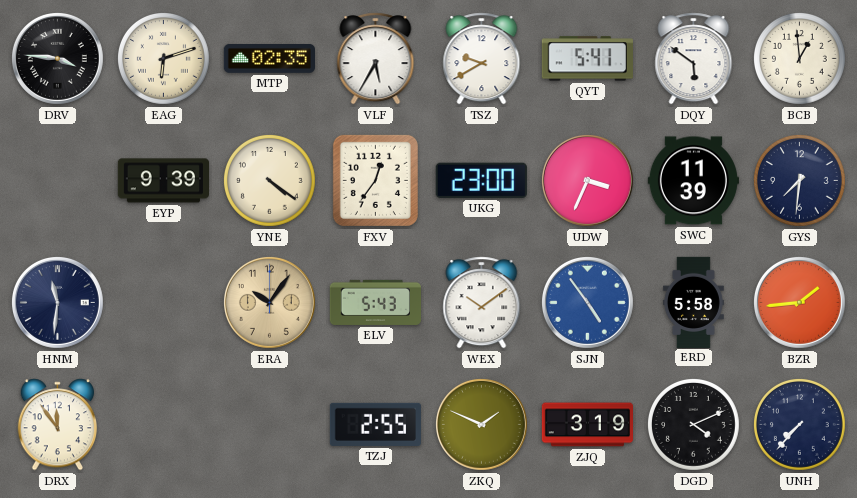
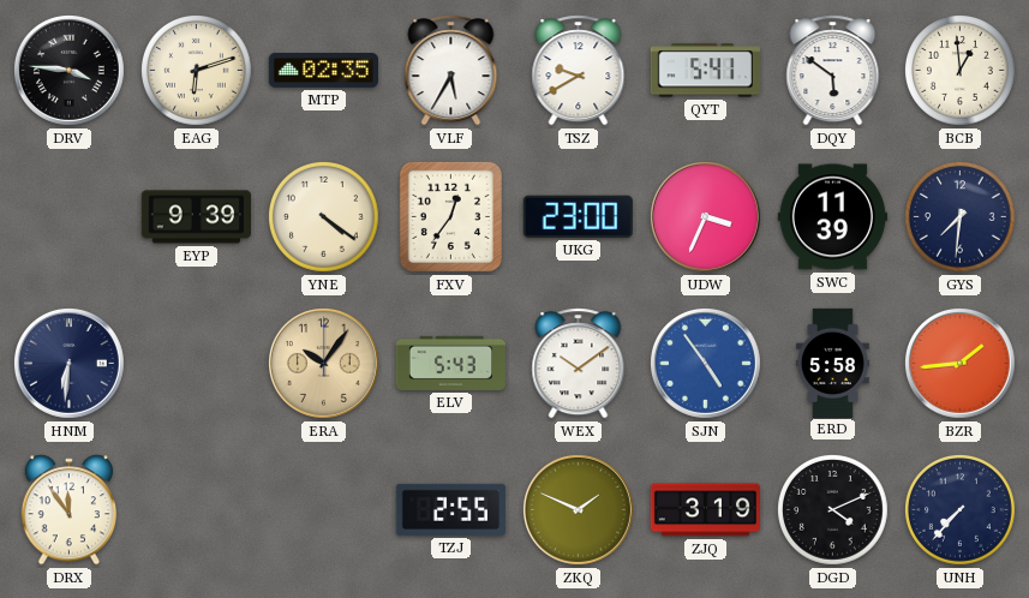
HNM: 11:31 -> 6:31
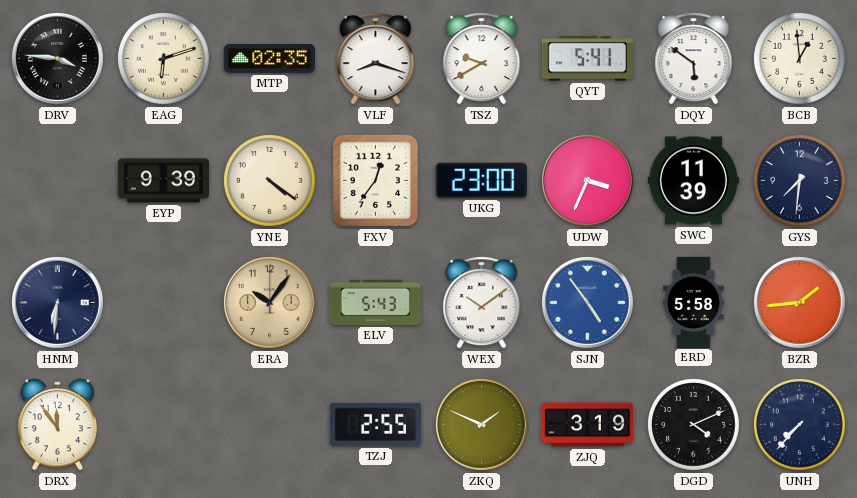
VLF: 5:35 -> 8:18
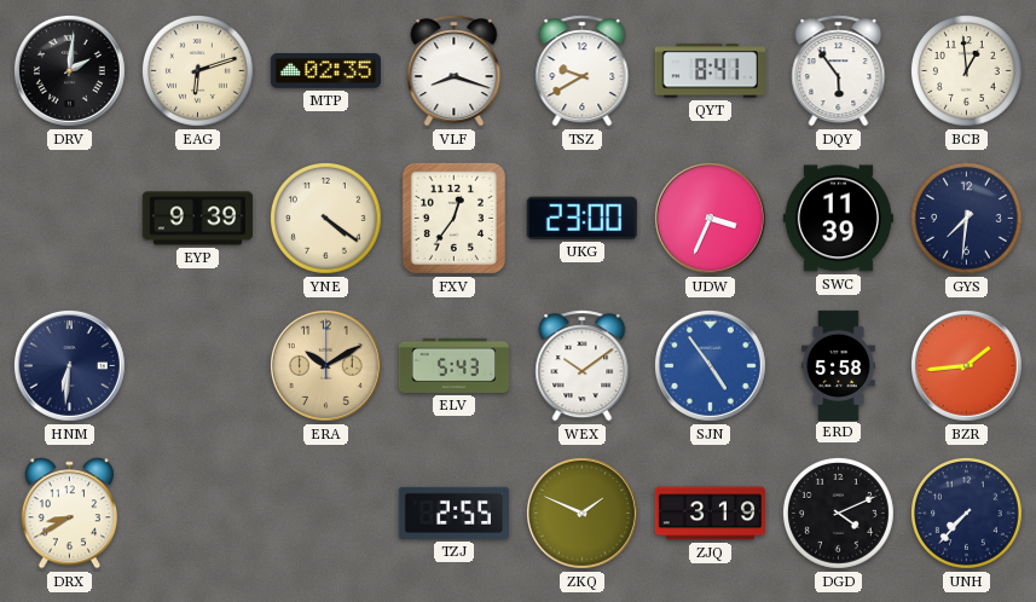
DRV: 3:46 -> 2:01
QYT: 5:41 -> 8:41
DQY: 5:51 -> 5:54
ERA: 10:06 -> 10:10
DRX: 11:54 -> 8:40
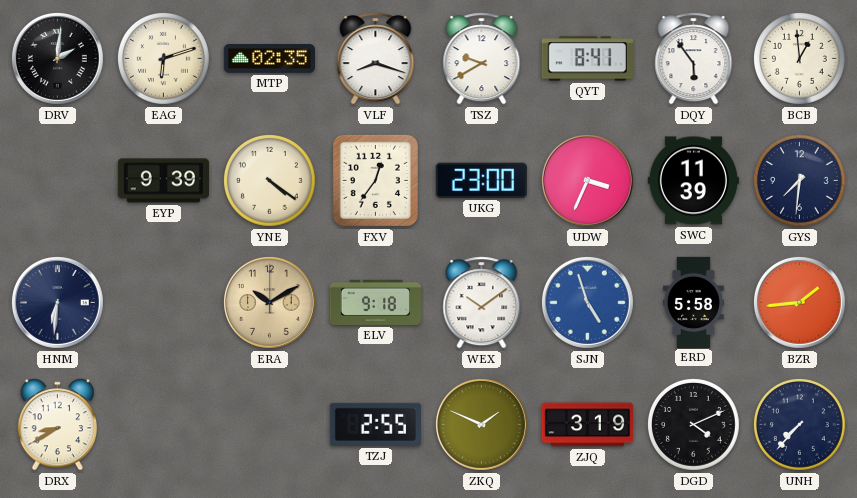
ELV: 5:43 -> 9:18
SJN: 4:54 -> 4:57
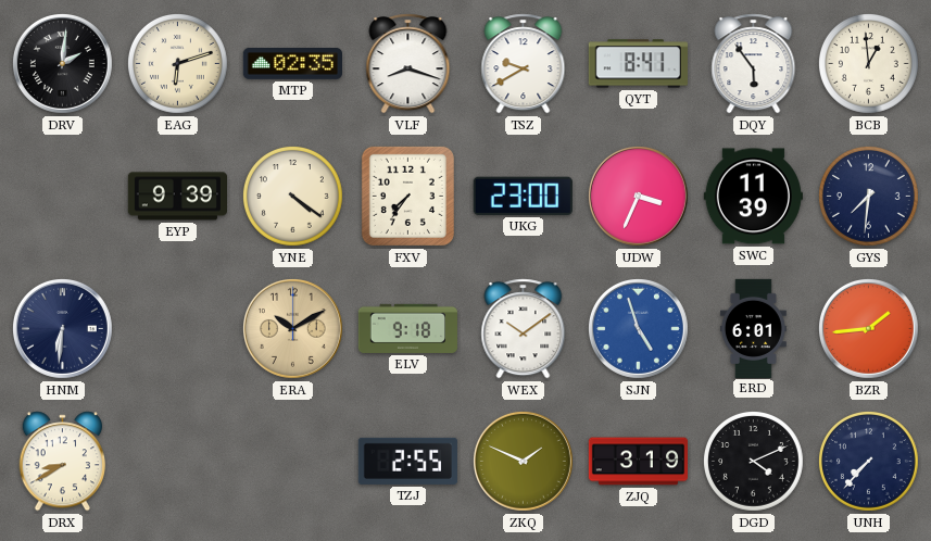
FXV: 12:36 -> 7:36
ERD: 5:58 -> 6:01
